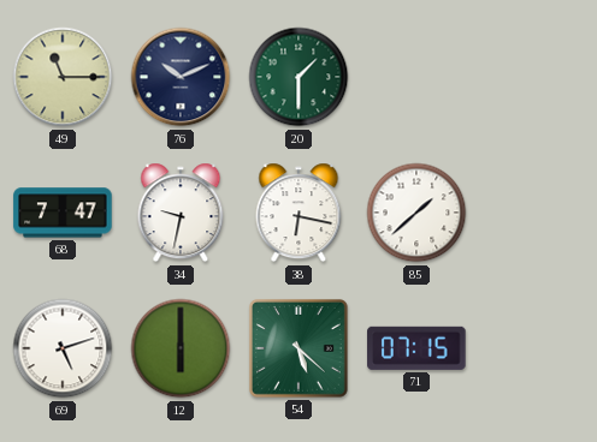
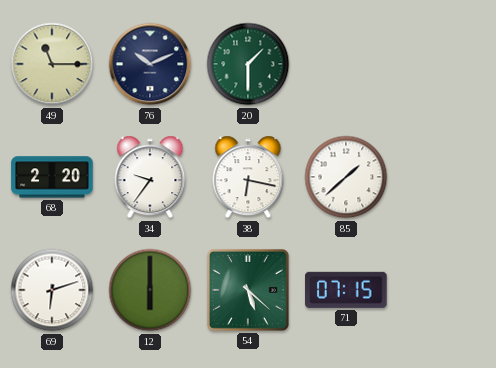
68: 7:47 -> 2:20
34: 9:32 -> 9:36
69: 5:12 -> 6:12
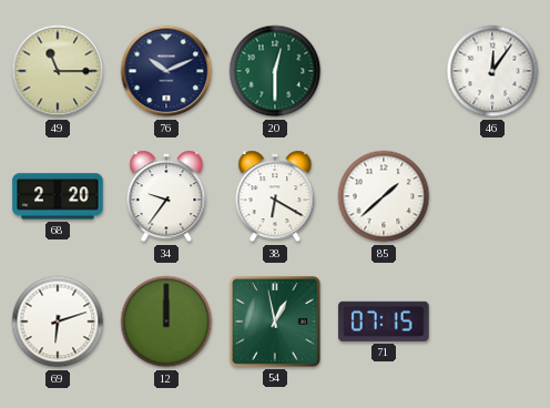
20: 1:30 -> 12:30
46: none -> 12:06
38: 6:17 -> 6:20
12: 6:00 -> 12:00
54: 5:22 -> 12:58
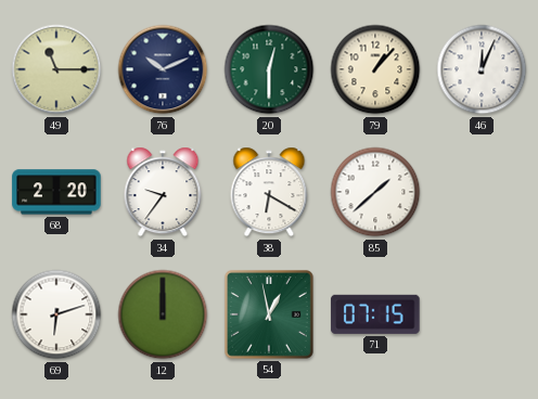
79: none -> 1:07
46: 12:06 -> 12:04
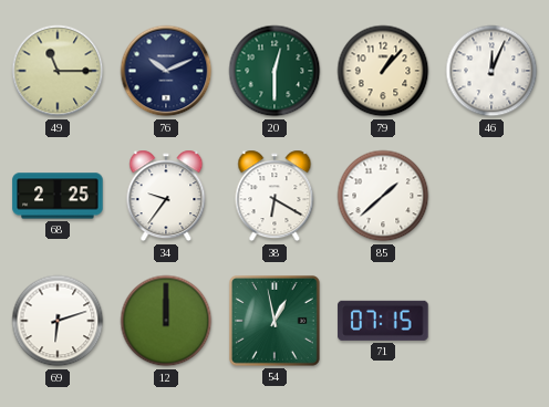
68: 2:20 -> 2:25
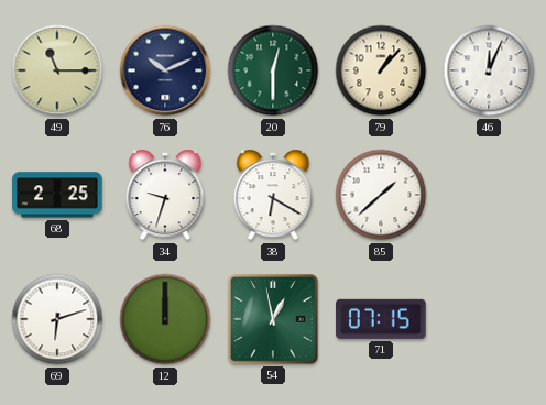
34: 9:36 -> 9:33
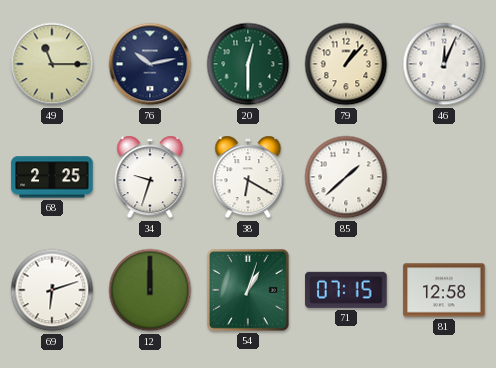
76: 10:11 -> 10:13
54: 12:58 -> 1:03
81: none -> 12:58
